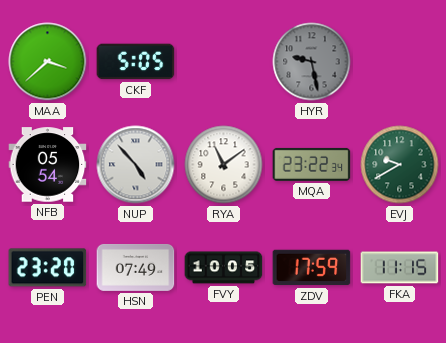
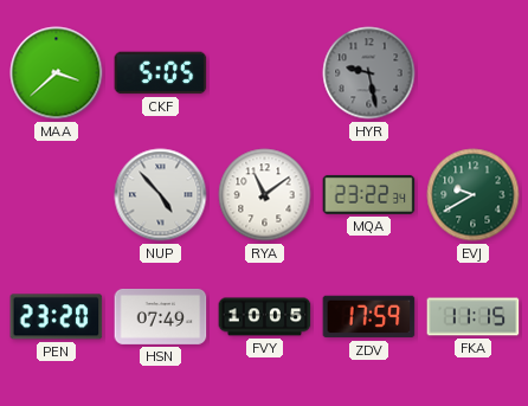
NFB: 05:54 -> none
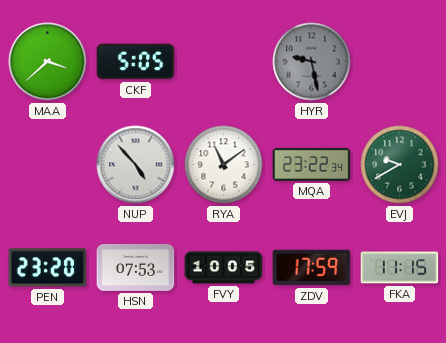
HSN: 07:49 -> 07:53
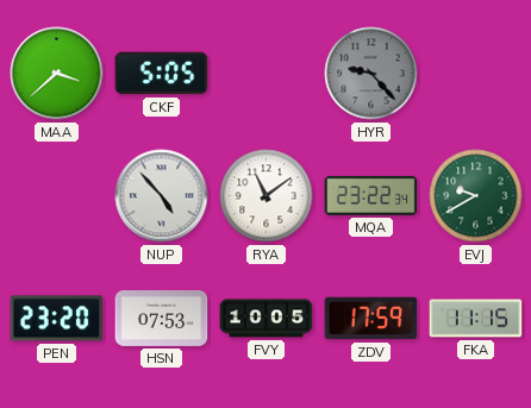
HYR: 9:28 -> 9:23
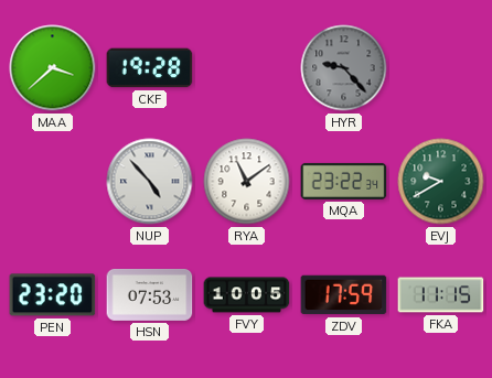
CKF: 5:05 -> 19:28
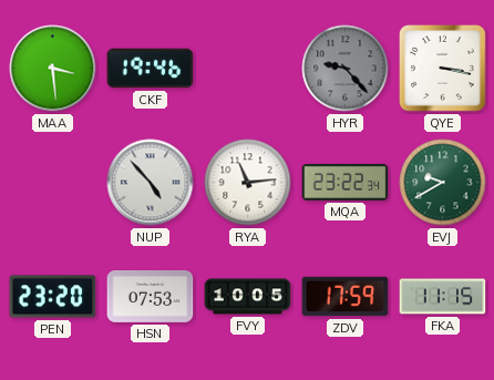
MAA: 3:38 -> 3:29
CKF: 19:28 -> 19:46
QYE: none -> 3:17
RYA: 11:09 -> 11:14
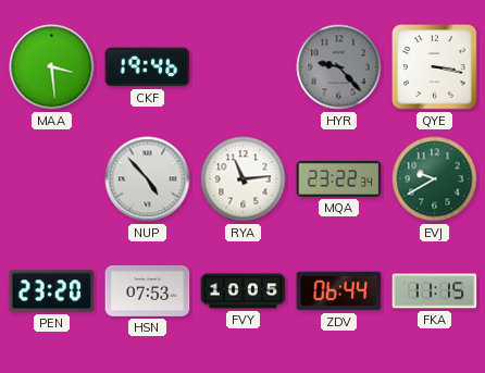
ZDV: 17:59 -> 06:44
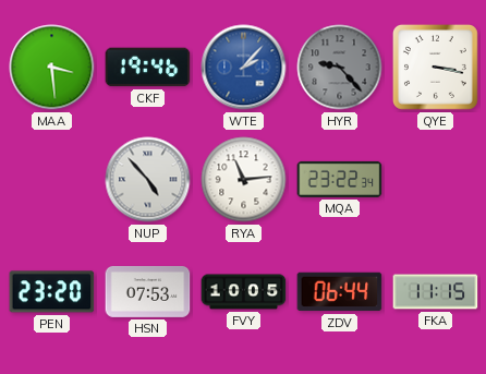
WTE: none -> 2:07
EVJ: 9:40 -> none
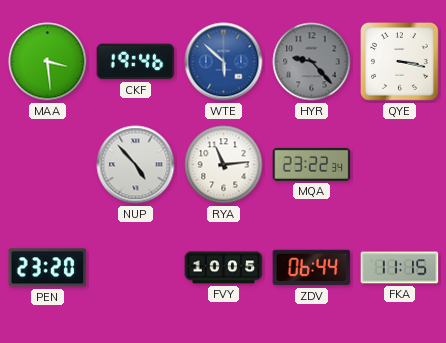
WTE: 2:07 -> 5:52
HSN: 07:53 -> none
